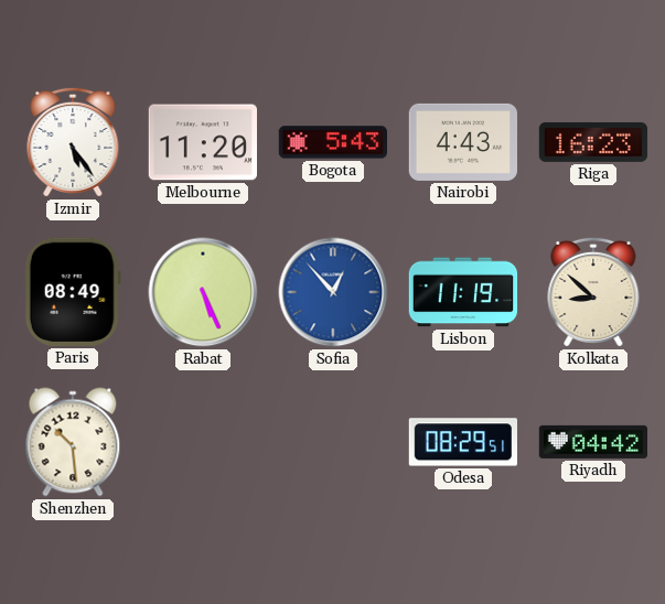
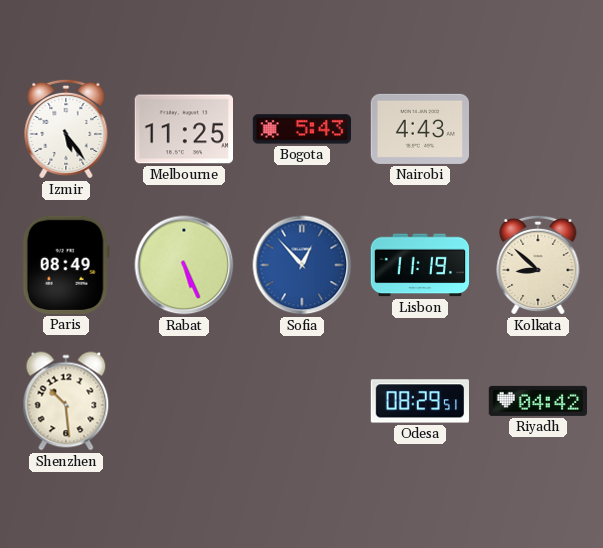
Melbourne: 11:20 -> 11:25
Riga: 16:23 -> none
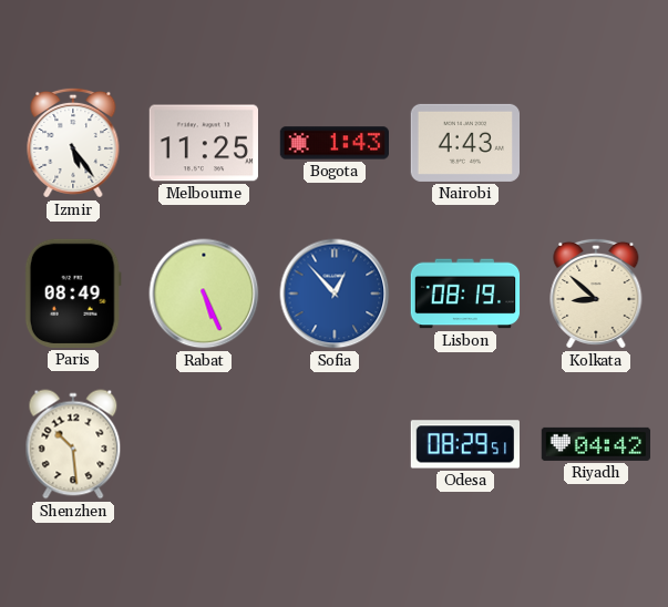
Bogota: 5:43 -> 1:43
Lisbon: 11:19 -> 08:19
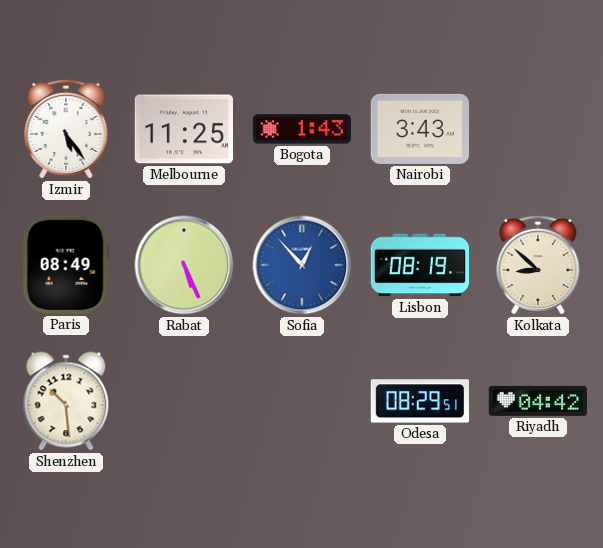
Nairobi: 4:43 -> 3:43
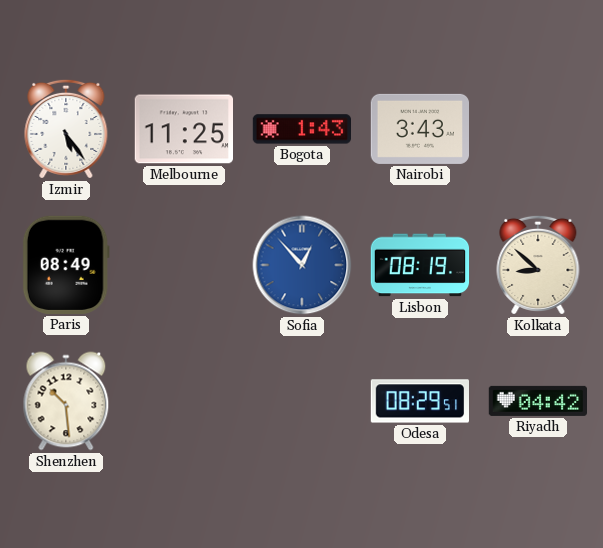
Rabat: 5:26 -> none
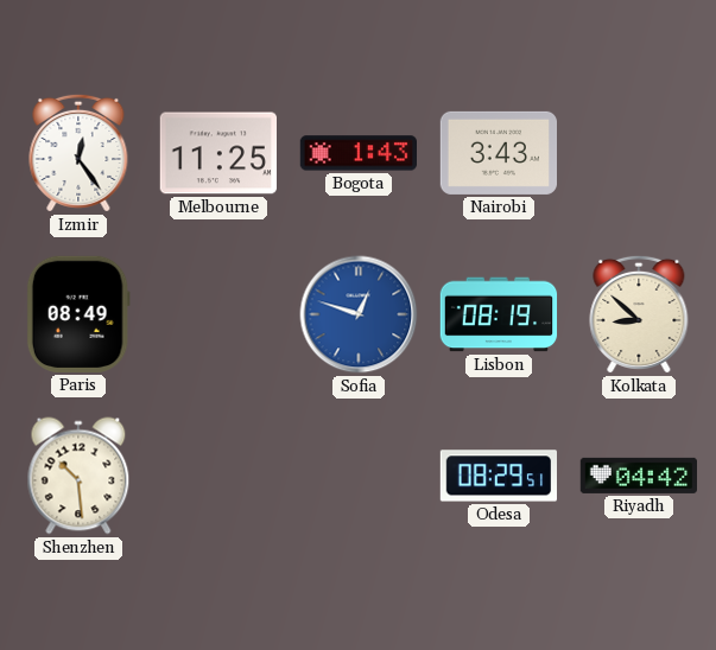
Izmir: 5:24 -> 12:24
Sofia: 12:53 -> 12:48
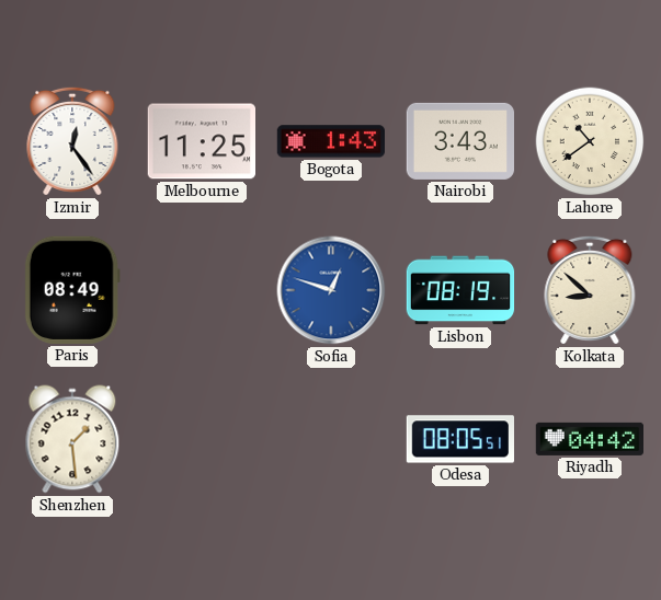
Lahore: none -> 10:39
Shenzhen: 10:29 -> 1:29
Odesa: 08:29 -> 08:05
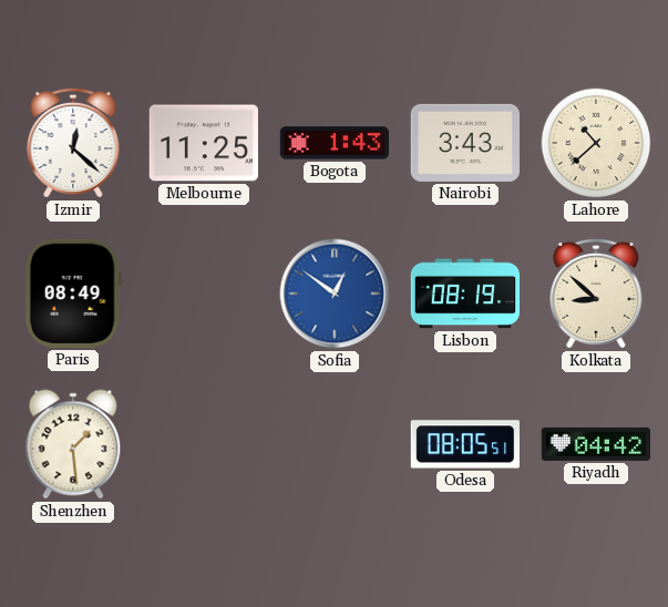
Izmir: 12:24 -> 12:22
Lahore: 10:39 -> 10:38
Sofia: 12:48 -> 12:51
